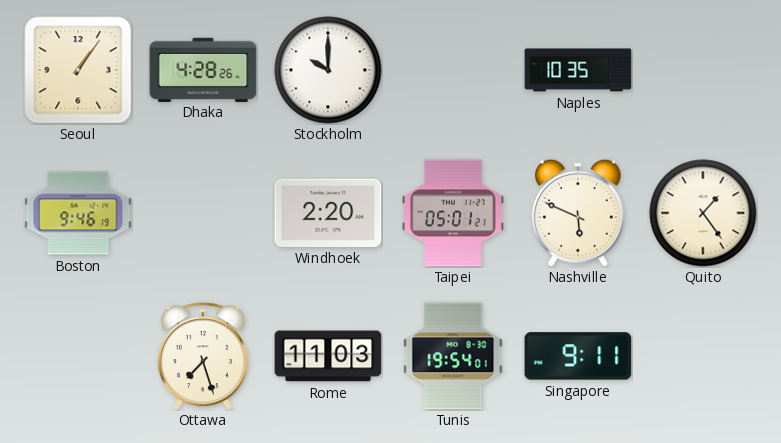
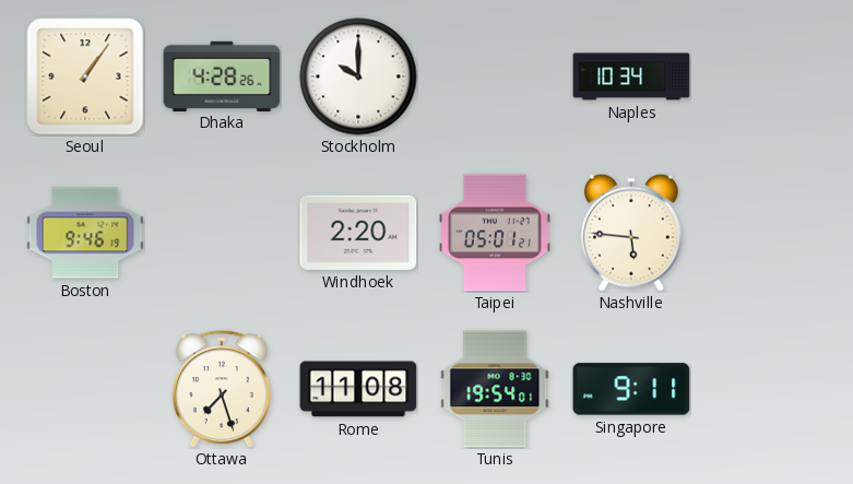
Naples: 10:35 -> 10:34
Nashville: 5:49 -> 5:46
Quito: 1:24 -> none
Rome: 11:03 -> 11:08
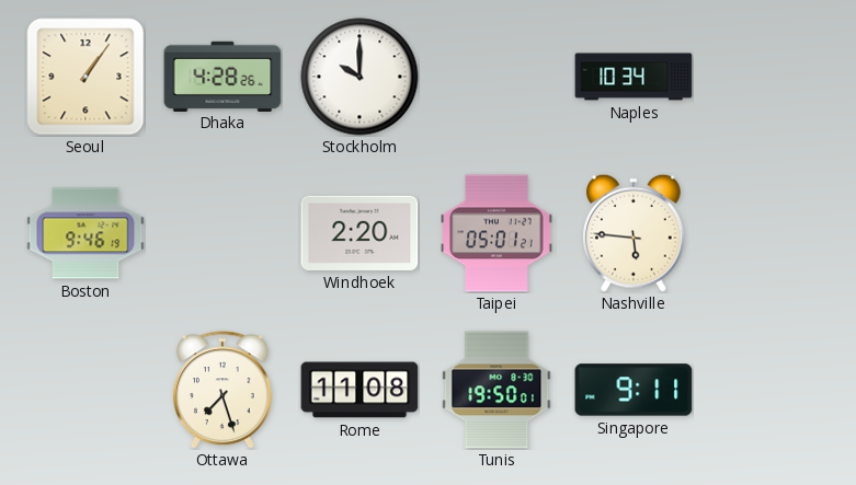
Tunis: 19:54 -> 19:50
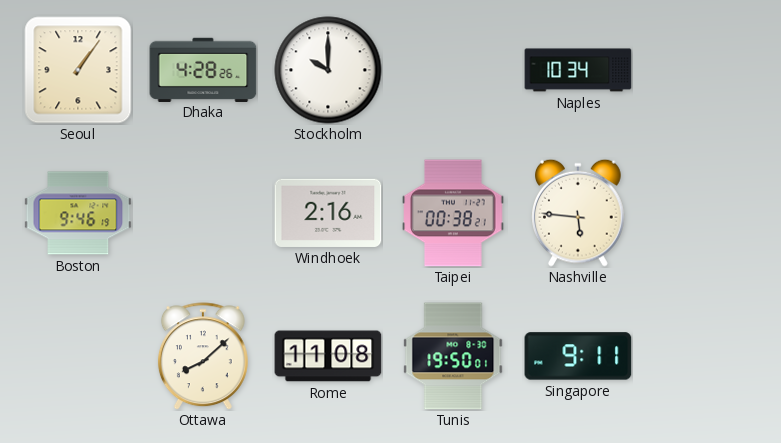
Windhoek: 2:20 -> 2:16
Taipei: 05:01 -> 00:38
Ottawa: 7:27 -> 8:08
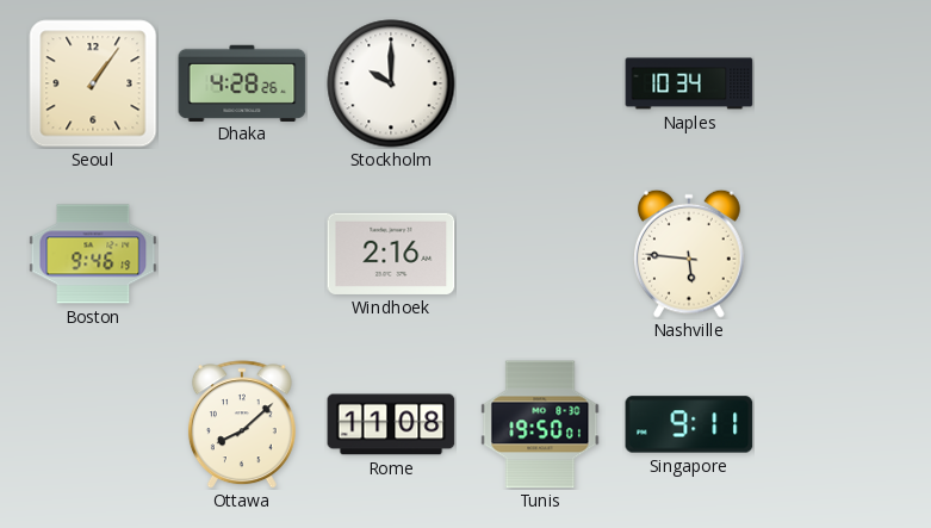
Taipei: 00:38 -> none
